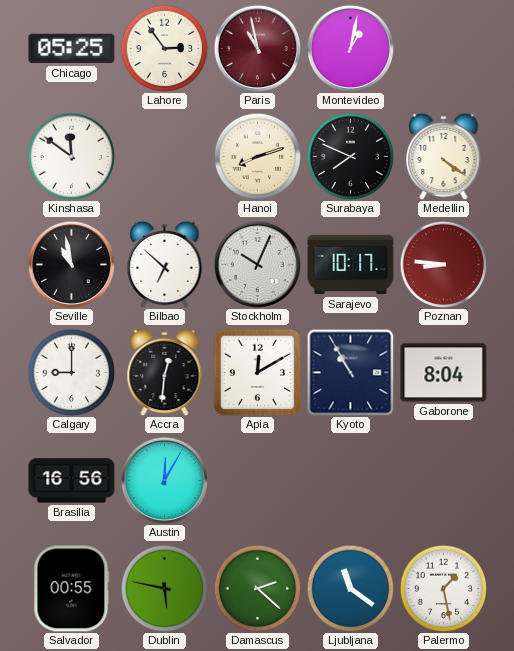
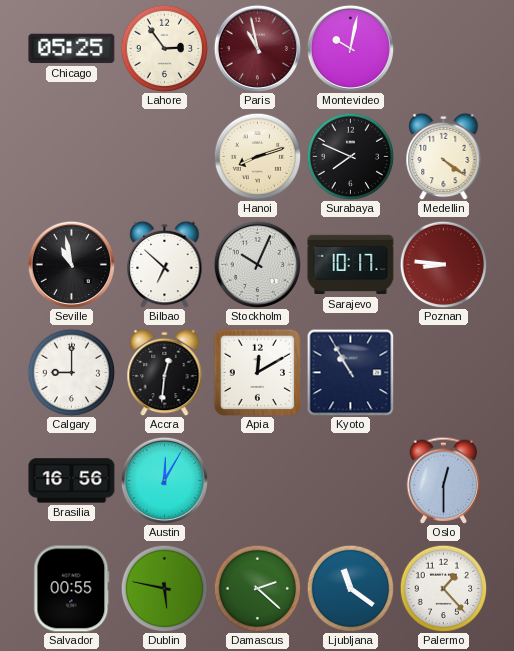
Montevideo: 1:02 -> 10:02
Kinshasa: 11:51 -> none
Gaborone: 8:04 -> none
Oslo: none -> 12:30
Palermo: 1:28 -> 1:23
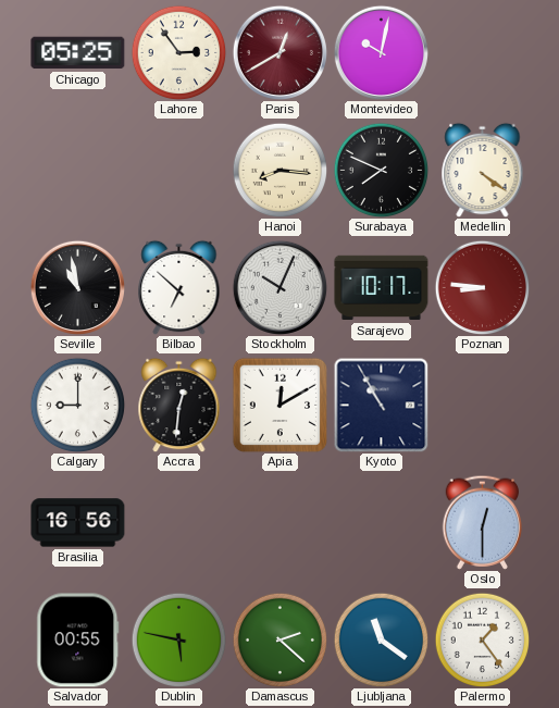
Paris: 10:58 -> 12:40
Hanoi: 8:12 -> 8:16
Austin: 12:05 -> none
Palermo: 1:23 -> 1:24
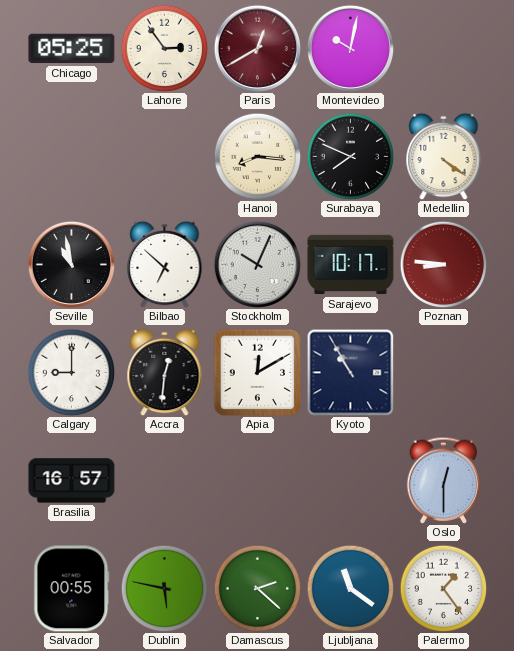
Brasilia: 16:56 -> 16:57
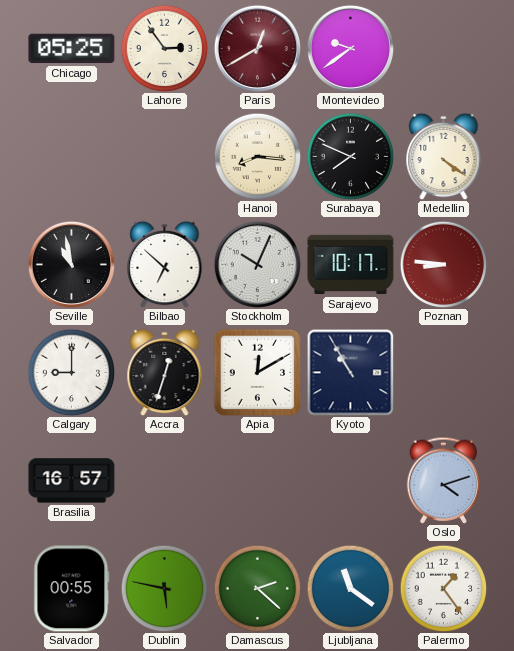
Montevideo: 10:02 -> 9:39
Accra: 12:31 -> 12:33
Oslo: 12:30 -> 4:12
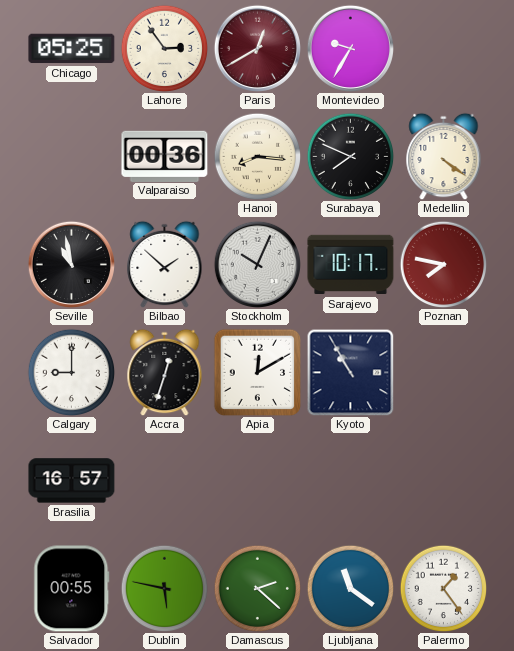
Montevideo: 9:39 -> 9:35
Valparaiso: none -> 00:36
Bilbao: 6:52 -> 1:52
Poznan: 8:46 -> 7:47
Oslo: 4:12 -> none
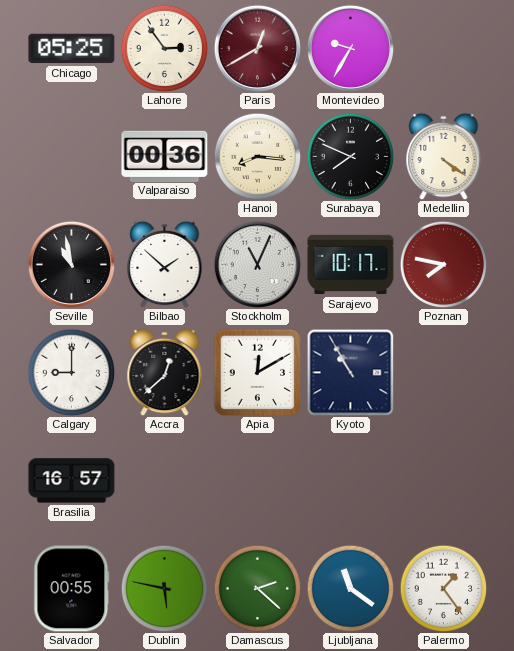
Stockholm: 10:04 -> 11:04
Accra: 12:33 -> 12:38
